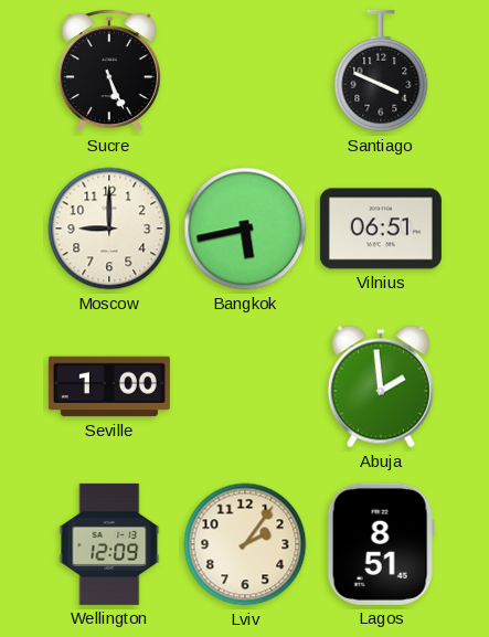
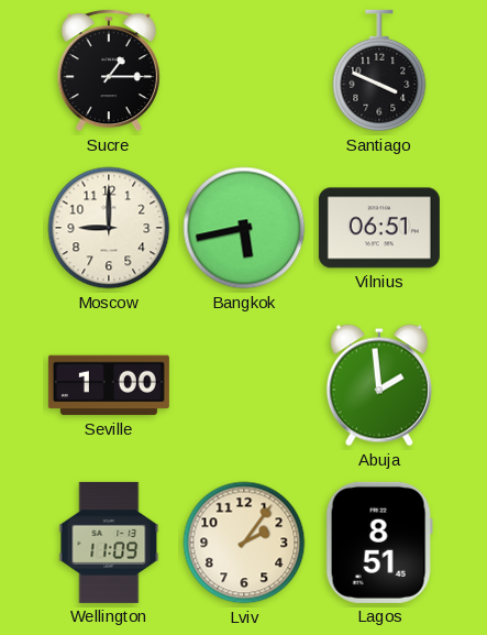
Sucre: 5:26 -> 1:15
Wellington: 12:09 -> 11:09
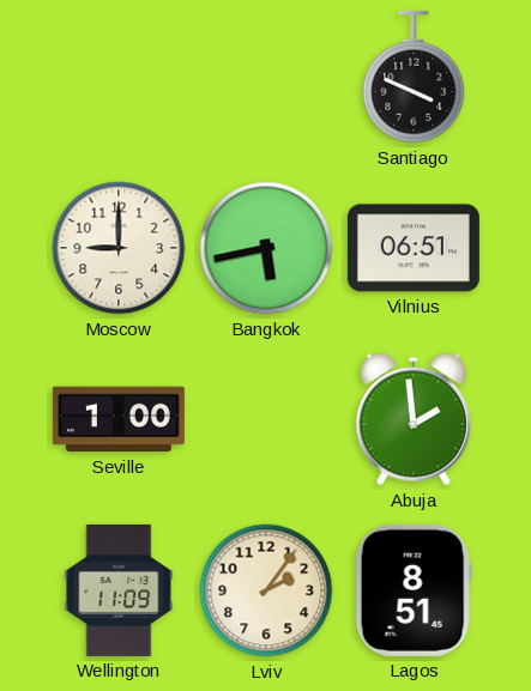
Sucre: 1:15 -> none
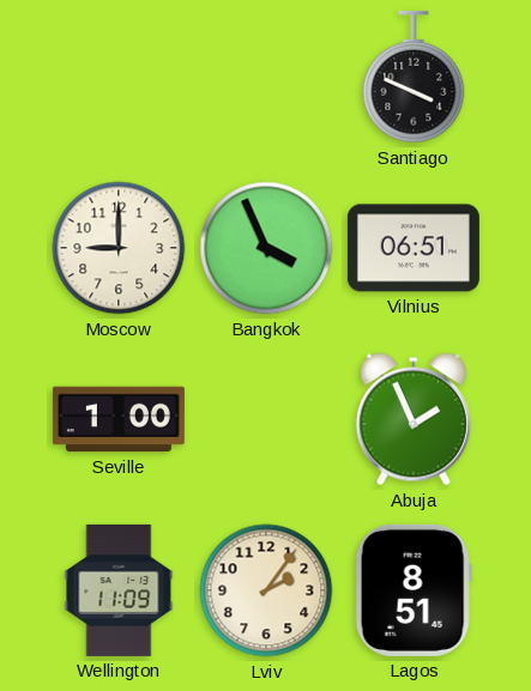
Bangkok: 5:43 -> 3:56
Abuja: 1:59 -> 1:56
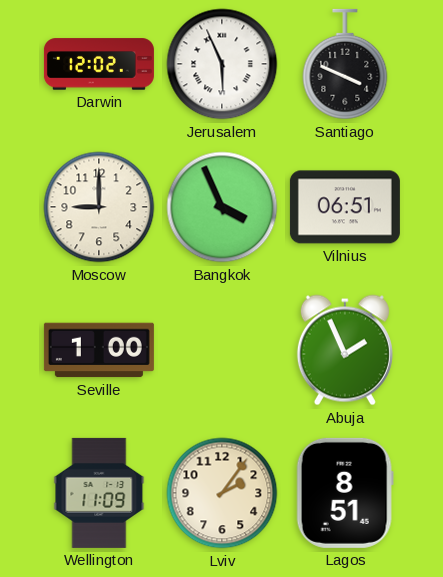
Darwin: none -> 12:02
Jerusalem: none -> 5:56
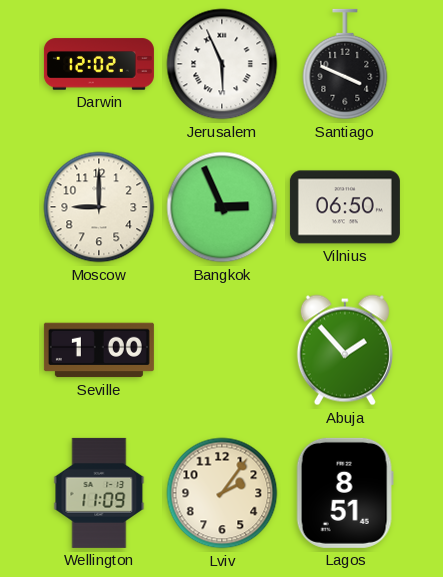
Bangkok: 3:56 -> 2:56
Vilnius: 06:51 -> 06:50
Abuja: 1:56 -> 1:53
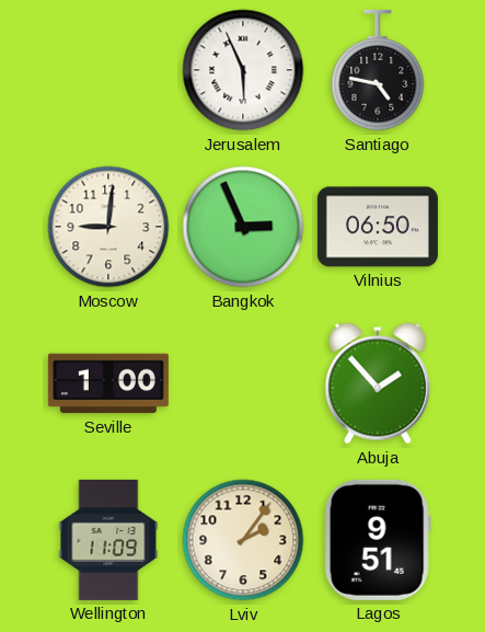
Darwin: 12:02 -> none
Santiago: 3:49 -> 4:47
Moscow: 9:00 -> 9:01
Lagos: 8:51 -> 9:51
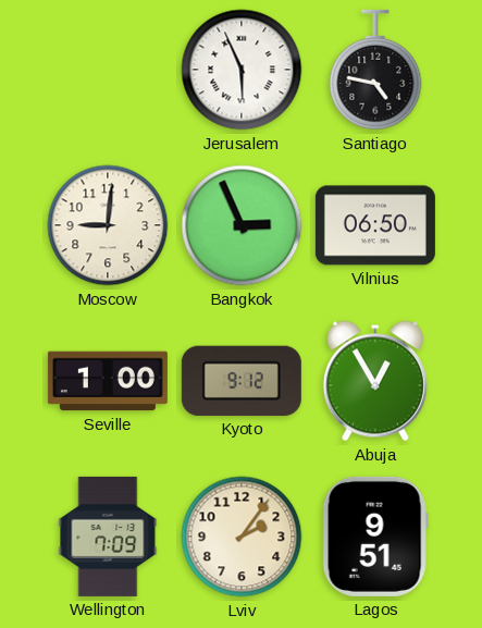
Kyoto: none -> 9:12
Abuja: 1:53 -> 12:55
Wellington: 11:09 -> 7:09
